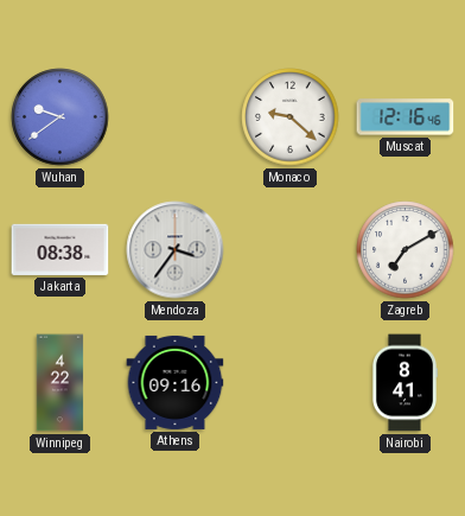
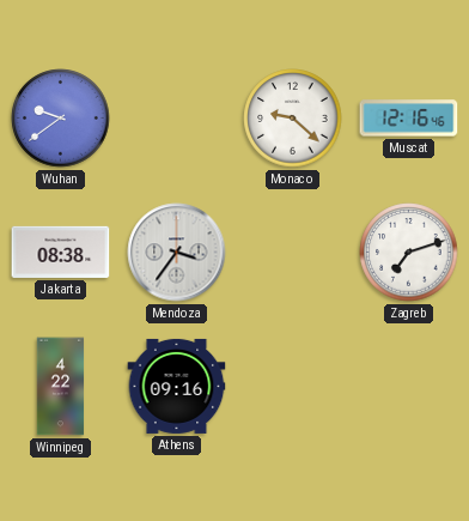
Zagreb: 7:10 -> 7:12
Nairobi: 8:41 -> none
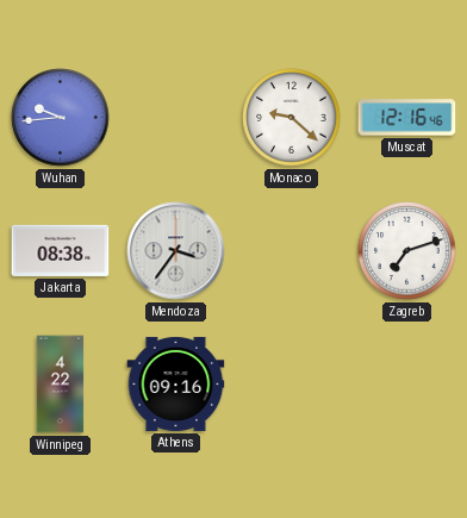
Wuhan: 9:39 -> 9:44
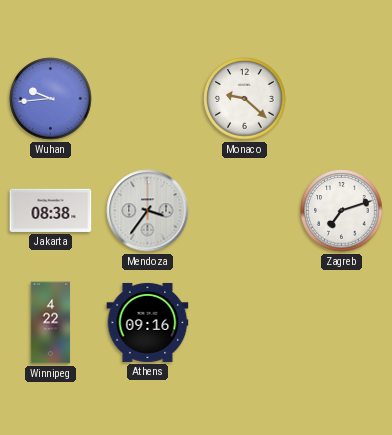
Muscat: 12:16 -> none
